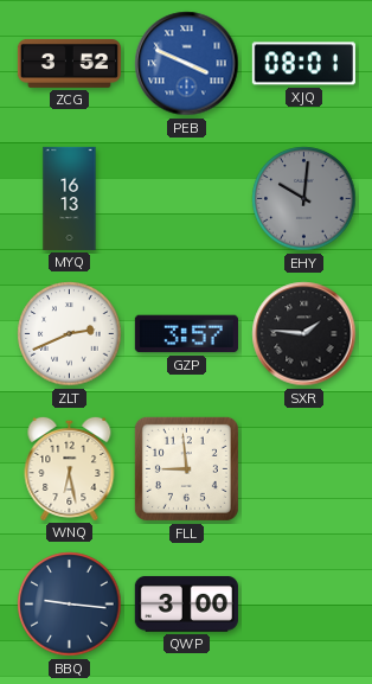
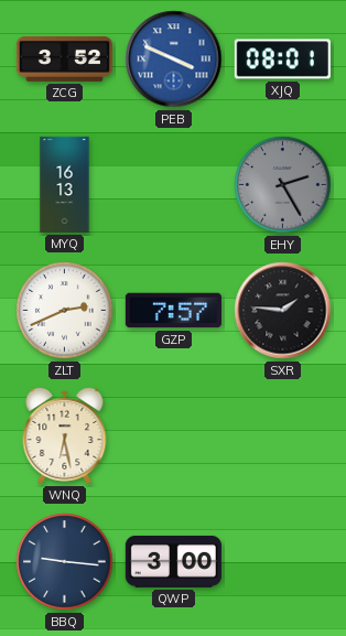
EHY: 10:01 -> 2:25
GZP: 3:57 -> 7:57
FLL: 8:59 -> none
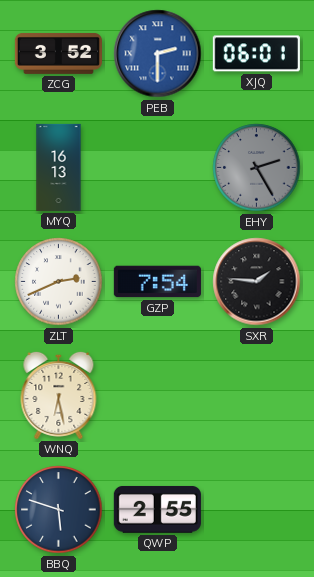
PEB: 3:49 -> 2:30
XJQ: 08:01 -> 06:01
GZP: 7:57 -> 7:54
BBQ: 9:16 -> 5:48
QWP: 3:00 -> 2:55
